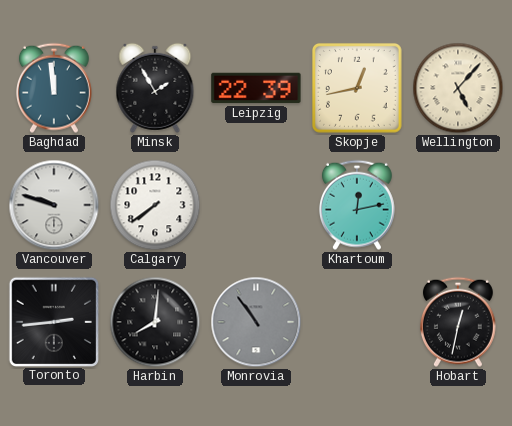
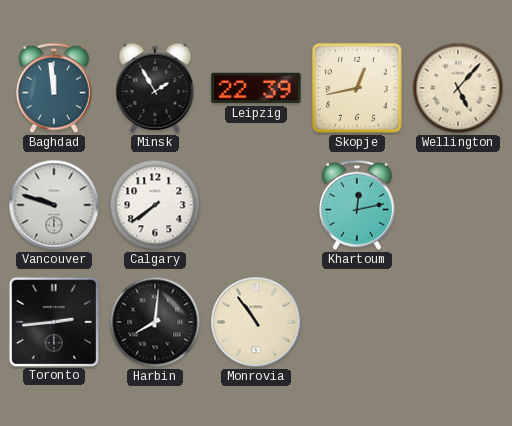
Monrovia dial: grey -> cream
Hobart: 12:32 -> none
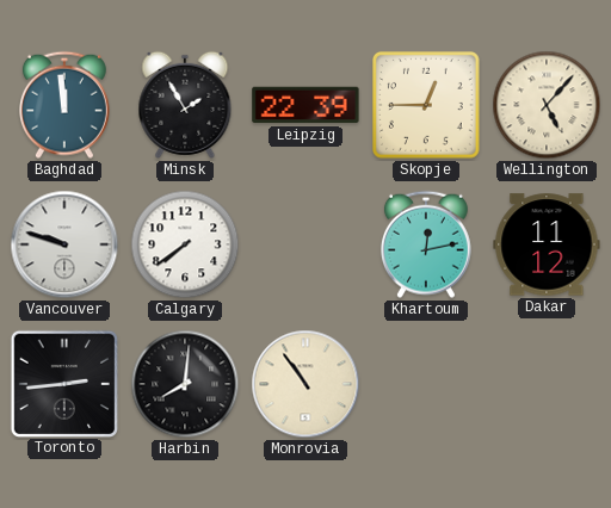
Skopje: 12:43 -> 12:45
Dakar: none -> 11:12
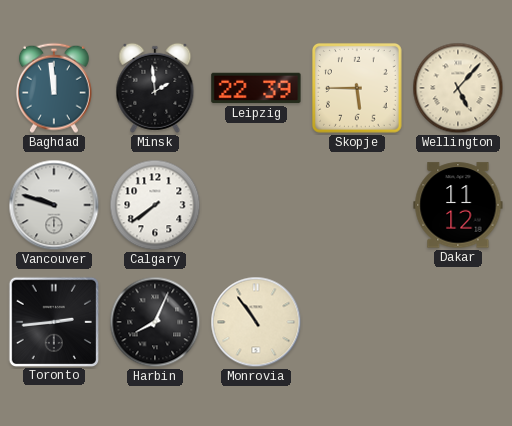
Minsk: 1:55 -> 1:59
Skopje: 12:45 -> 5:45
Khartoum: 12:13 -> none
Harbin: 8:01 -> 8:04
